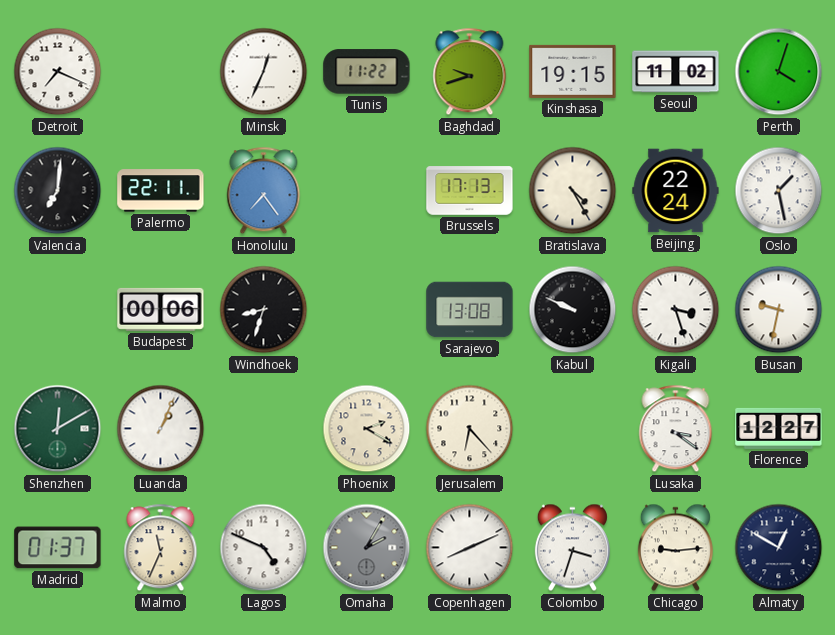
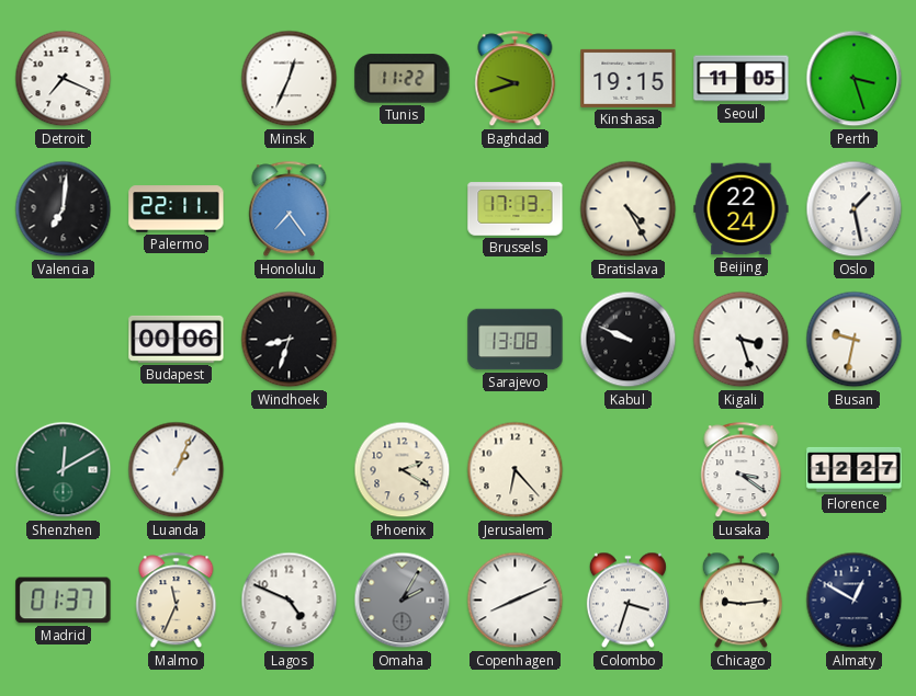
Seoul: 11:02 -> 11:05
Perth: 4:03 -> 3:27
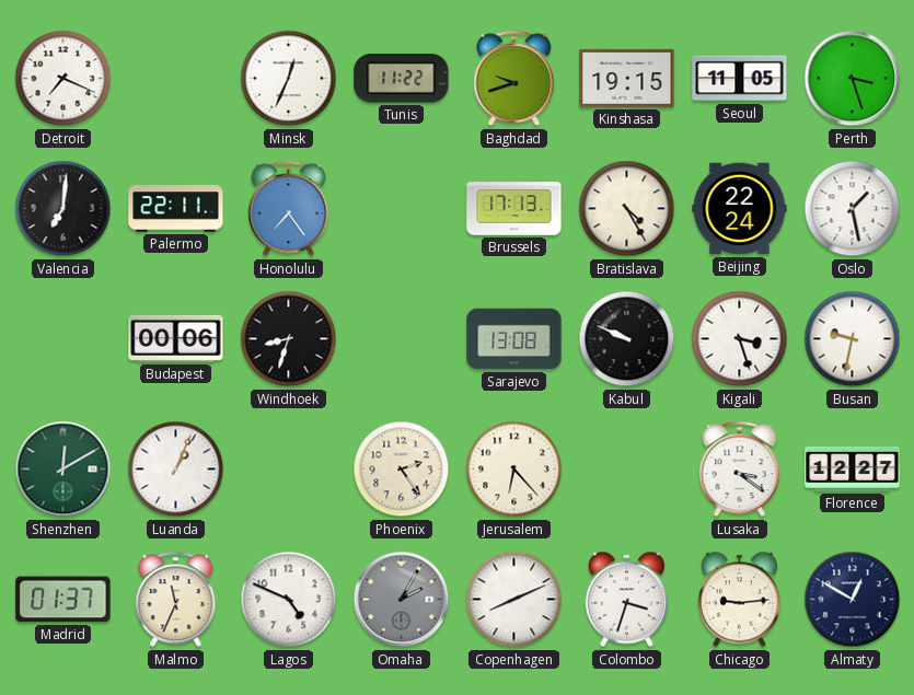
Phoenix: 2:20 -> 2:24
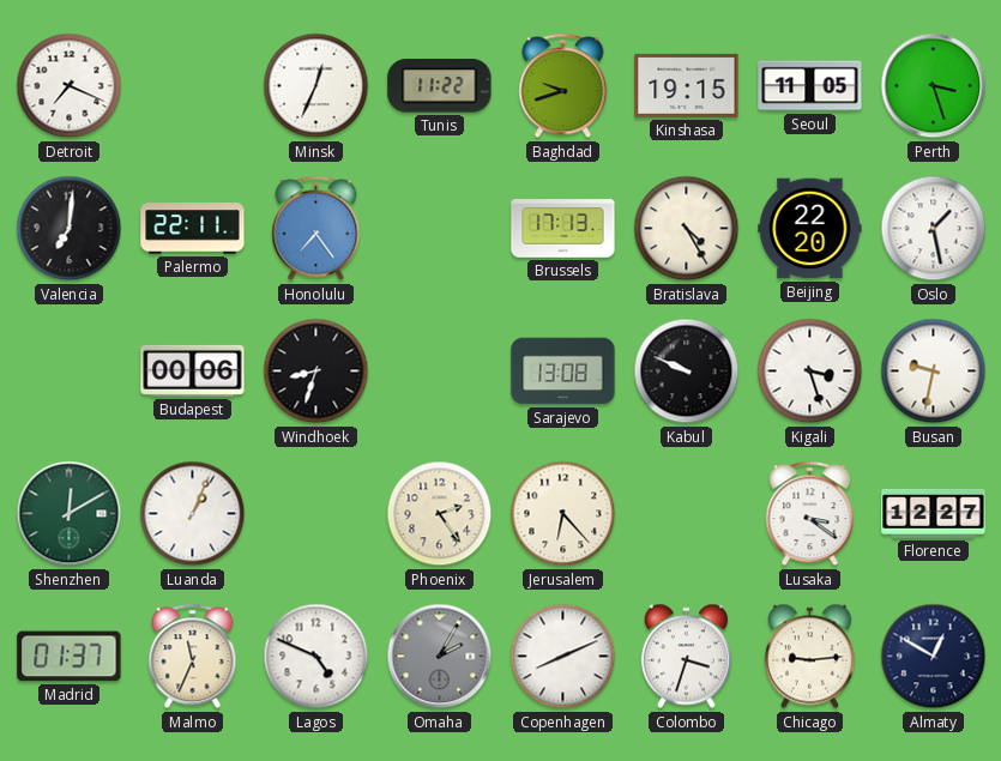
Beijing: 22:24 -> 22:20
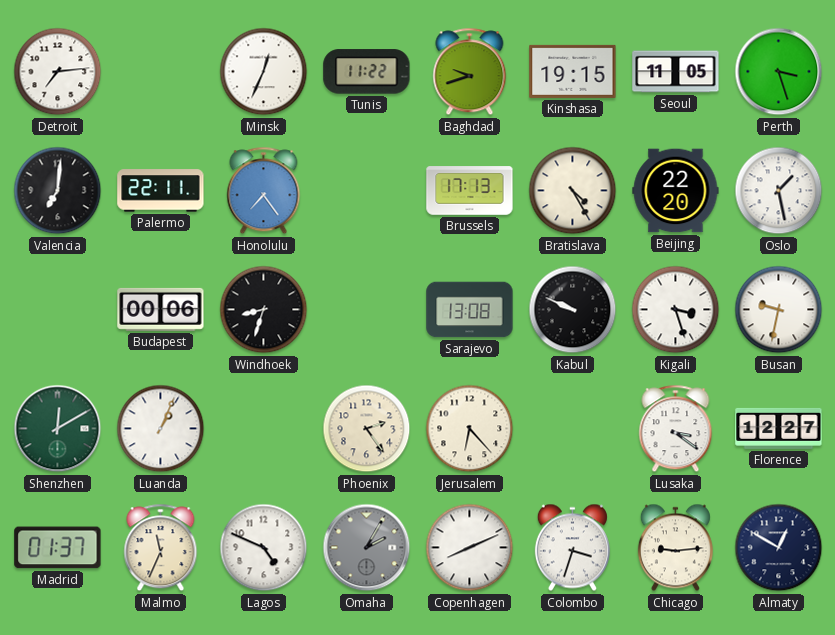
Detroit: 7:19 -> 7:14
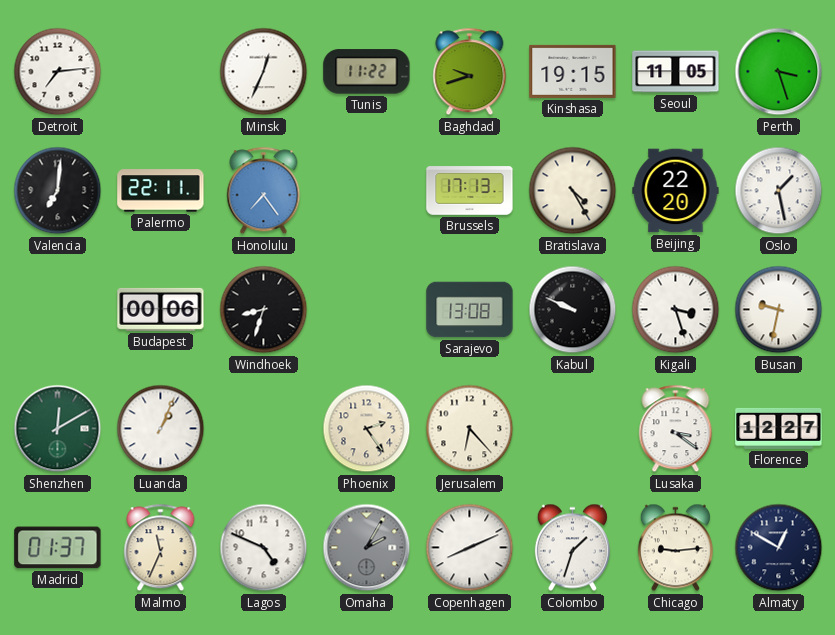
Colombo: 3:33 -> 1:33
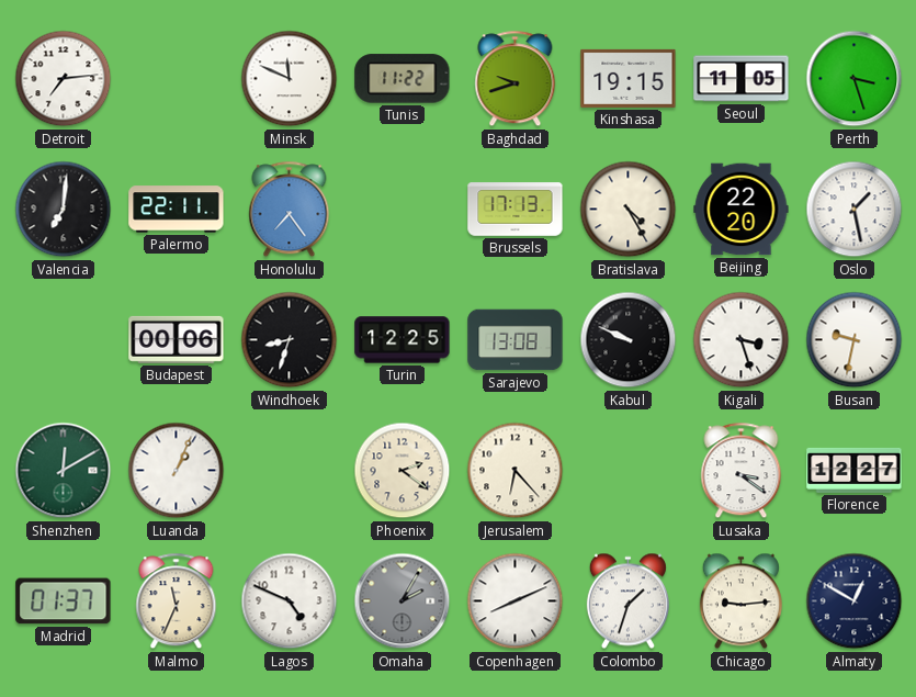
Minsk: 12:34 -> 11:49
Turin: none -> 12:25
Phoenix: 2:24 -> 2:21
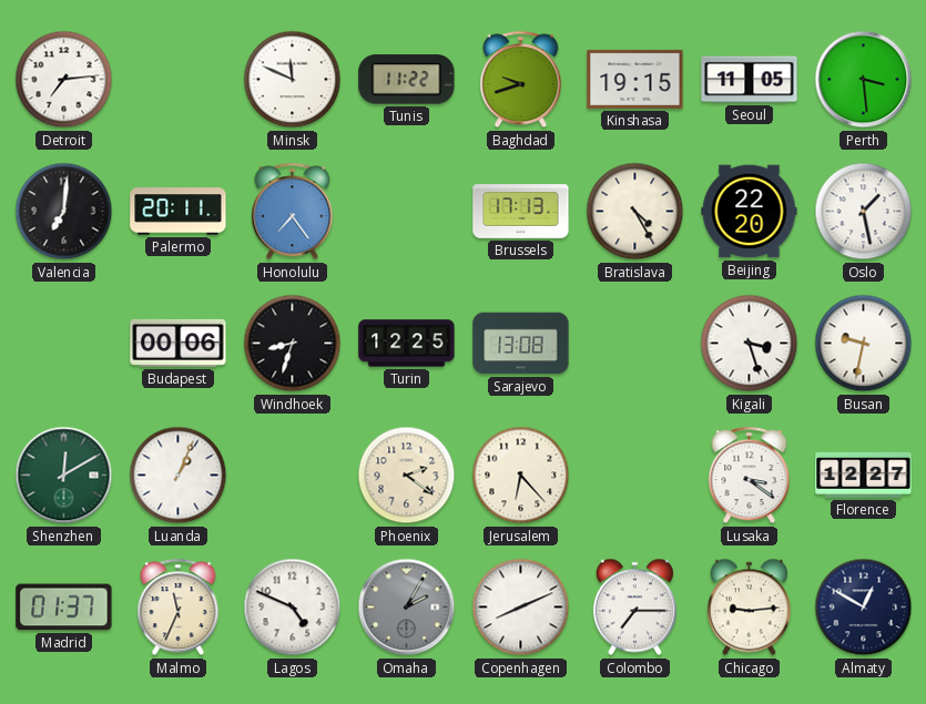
Perth: 3:27 -> 3:29
Palermo: 22:11 -> 20:11
Kabul: 9:49 -> none
Colombo: 1:33 -> 7:15
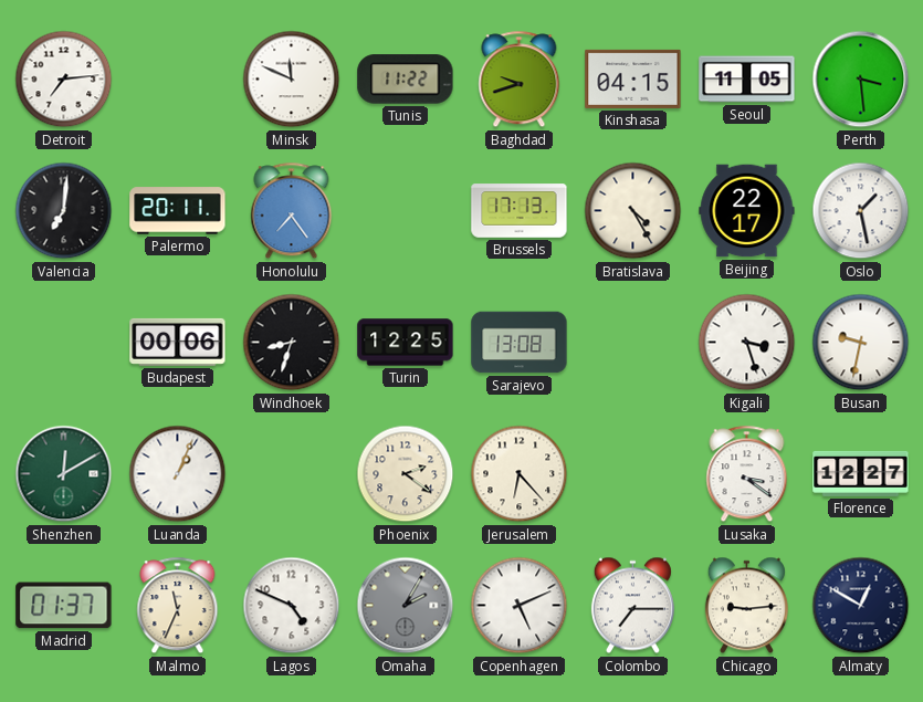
Kinshasa: 19:15 -> 04:15
Beijing: 22:20 -> 22:17
Copenhagen: 8:11 -> 5:11
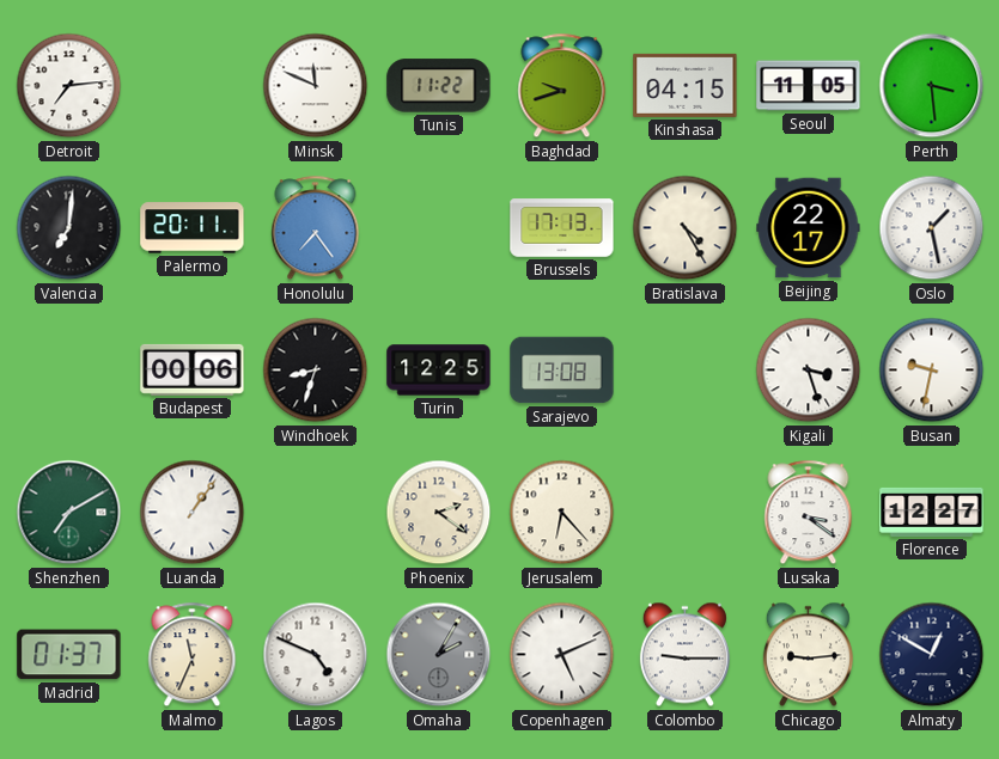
Shenzhen: 12:10 -> 7:10
Luanda: 1:04 -> 1:06
Colombo: 7:15 -> 9:15
